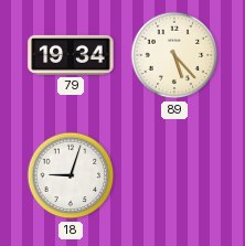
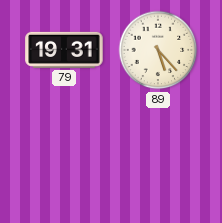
79: 19:34 -> 19:31
18: 9:03 -> none
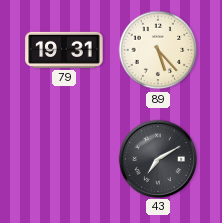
43: none -> 7:10
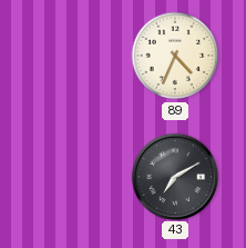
79: 19:31 -> none
89: 5:23 -> 4:34
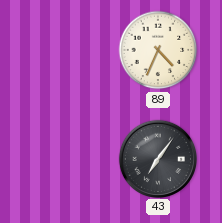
43: 7:10 -> 7:06
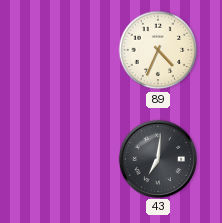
43: 7:06 -> 7:01
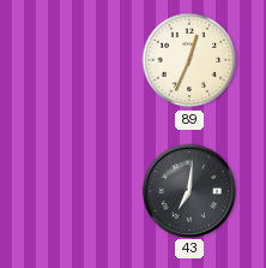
89: 4:34 -> 12:34
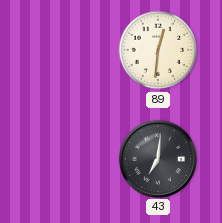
89: 12:34 -> 12:31
